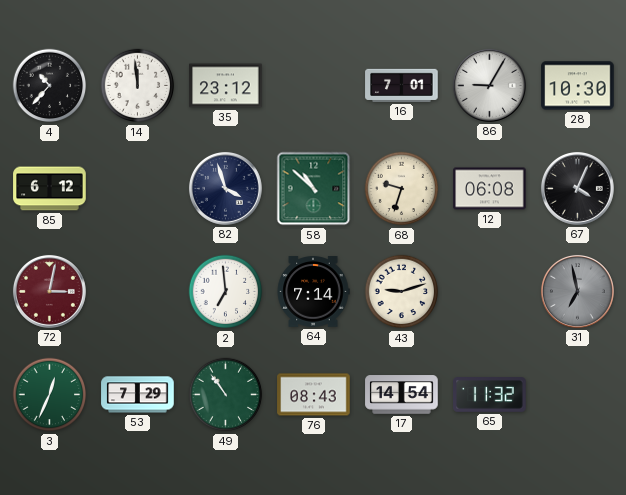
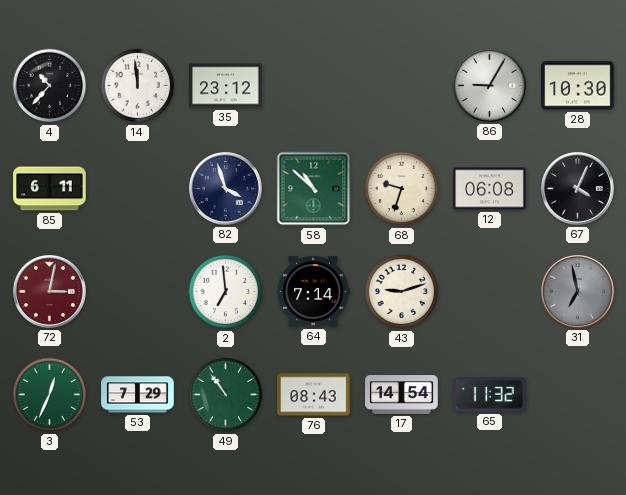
16: 7:01 -> none
85: 6:12 -> 6:11
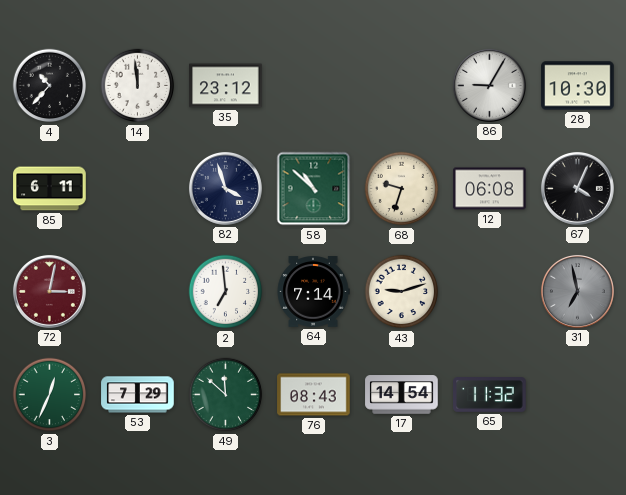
49: 10:54 -> 11:52
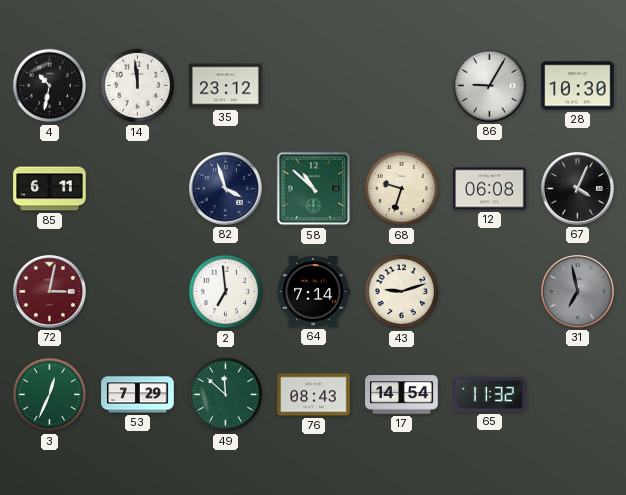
4: 10:37 -> 10:32
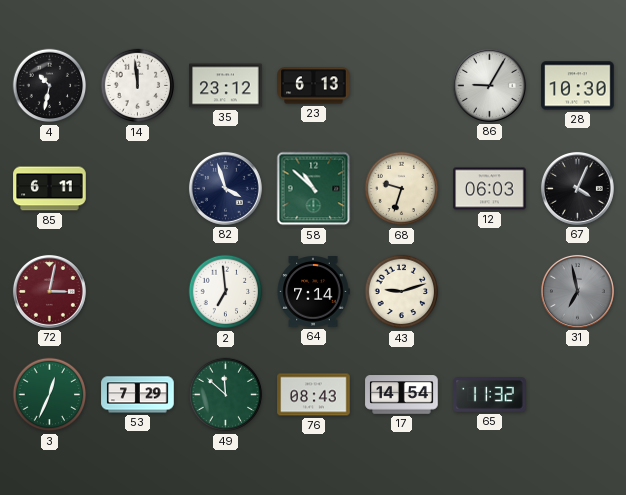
23: none -> 6:13
12: 06:08 -> 06:03
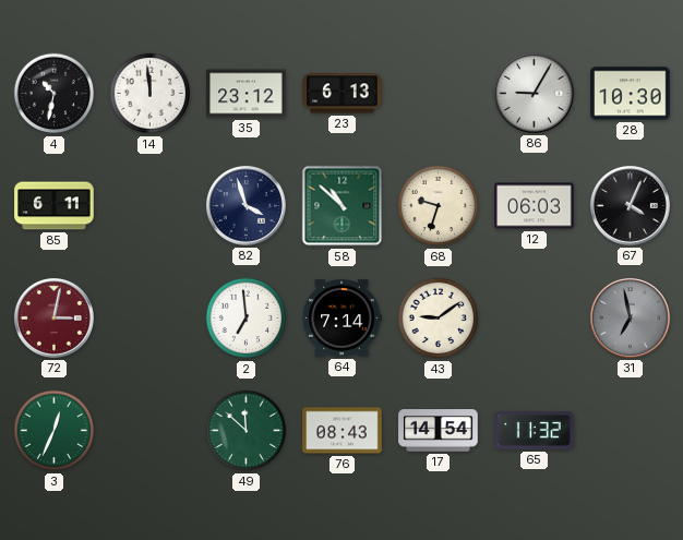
43: 9:12 -> 9:09
53: 7:29 -> none
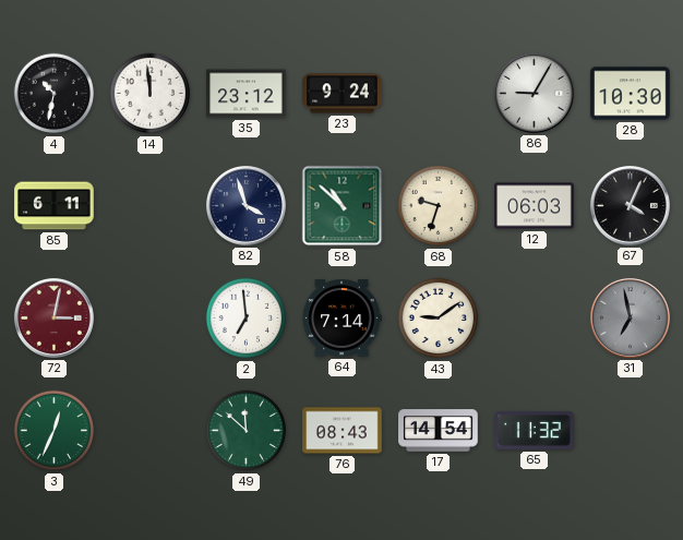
23: 6:13 -> 9:24
